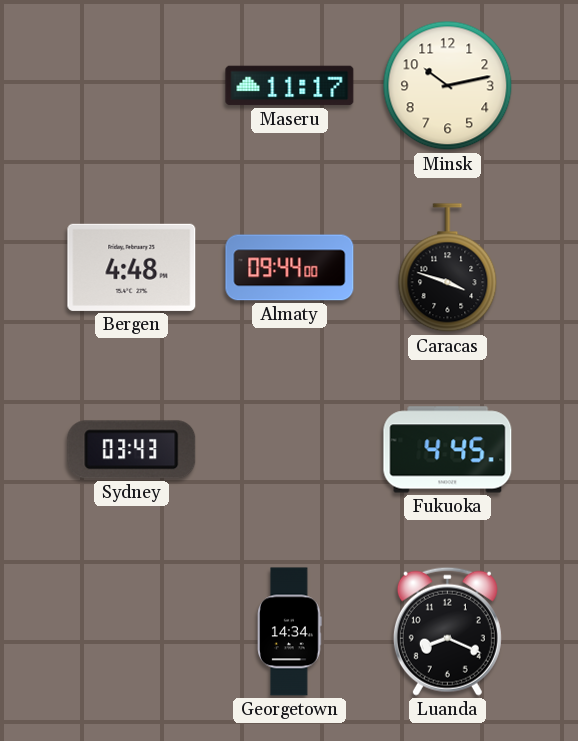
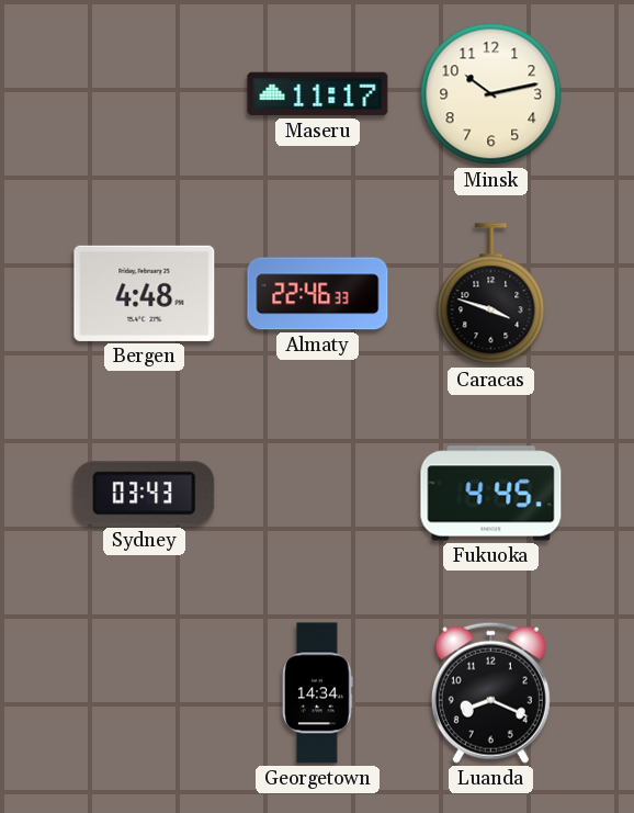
Almaty: 09:44 -> 22:46
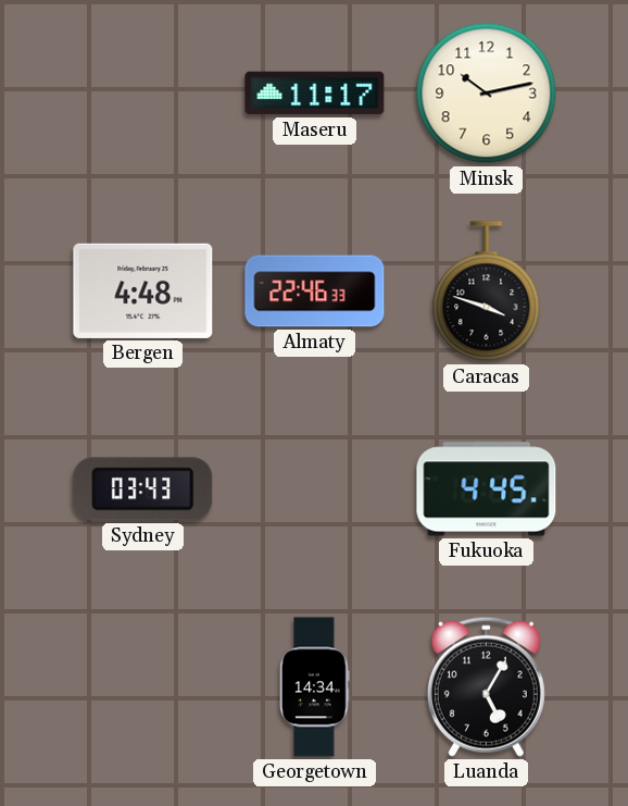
Luanda: 8:19 -> 5:05
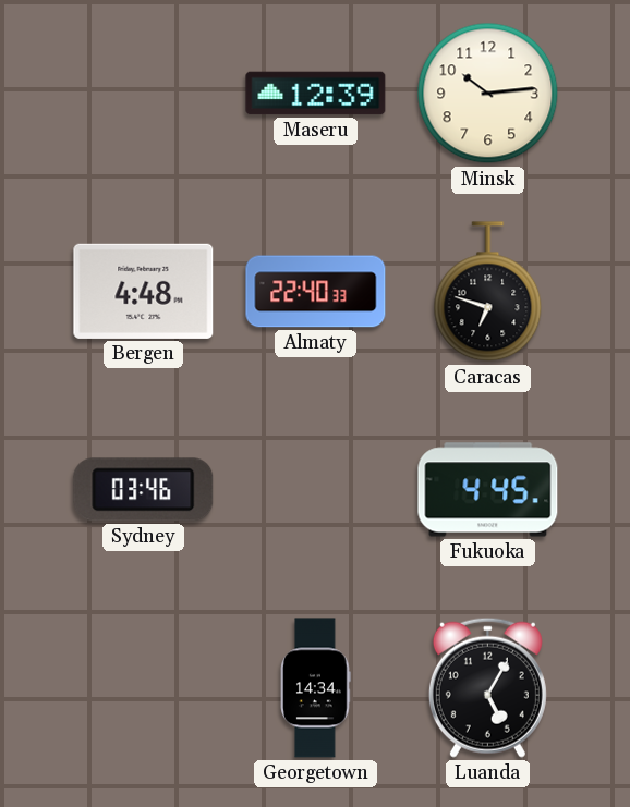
Maseru: 11:17 -> 12:39
Minsk: 10:13 -> 10:14
Almaty: 22:46 -> 22:40
Caracas: 3:48 -> 6:48
Sydney: 03:43 -> 03:46
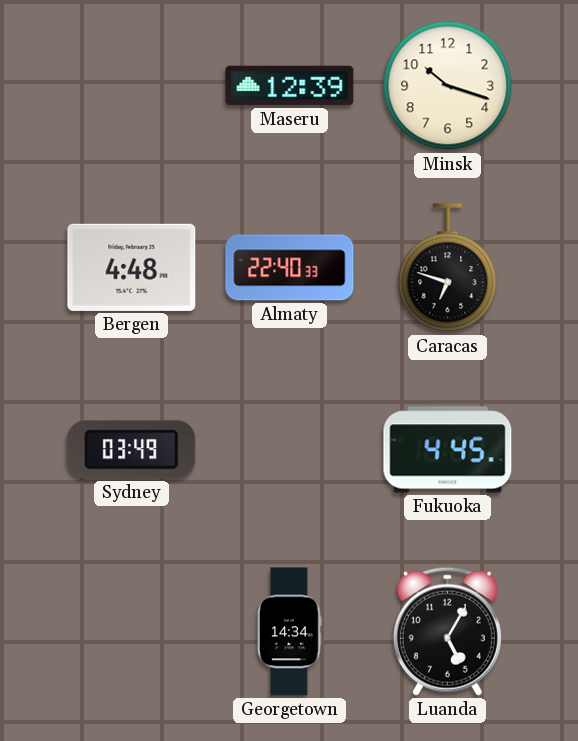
Minsk: 10:14 -> 10:18
Sydney: 03:46 -> 03:49
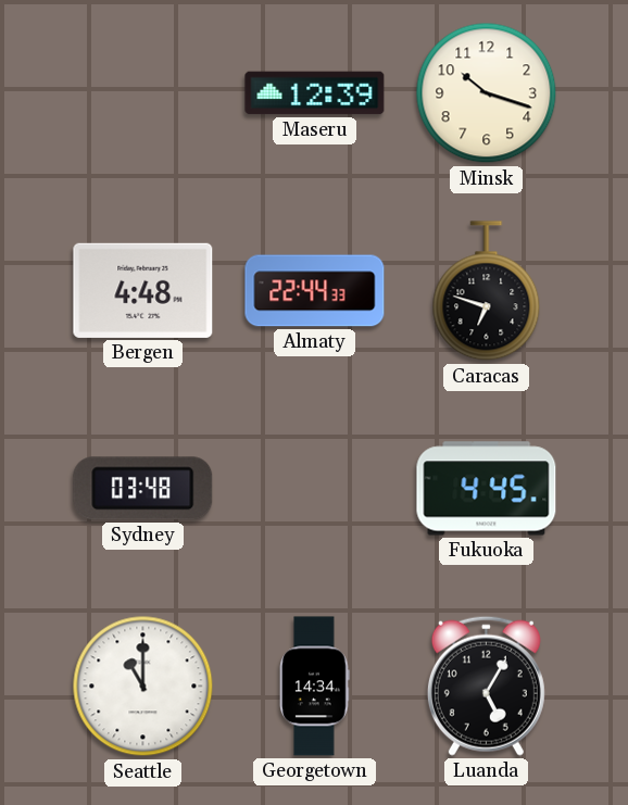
Almaty: 22:40 -> 22:44
Sydney: 03:49 -> 03:48
Seattle: none -> 11:00
